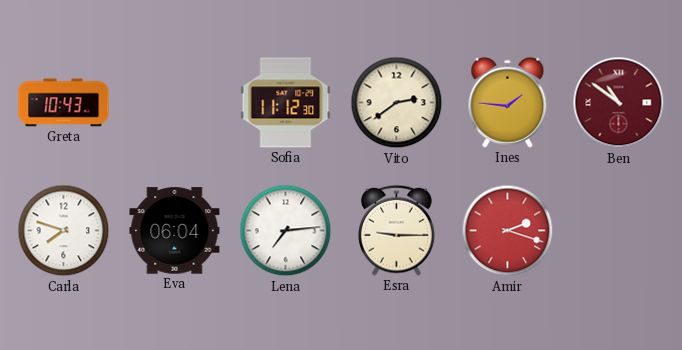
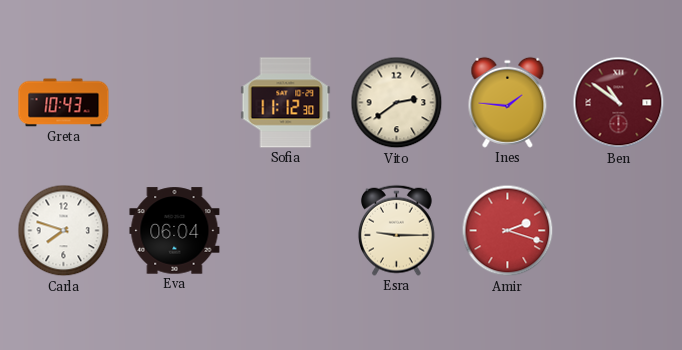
Lena: 7:14 -> none
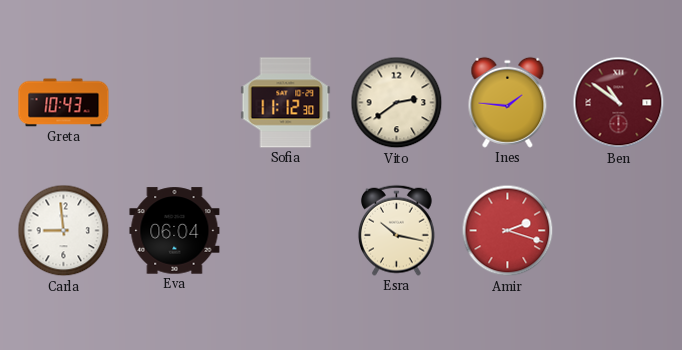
Carla: 7:48 -> 8:59
Esra: 9:15 -> 10:17
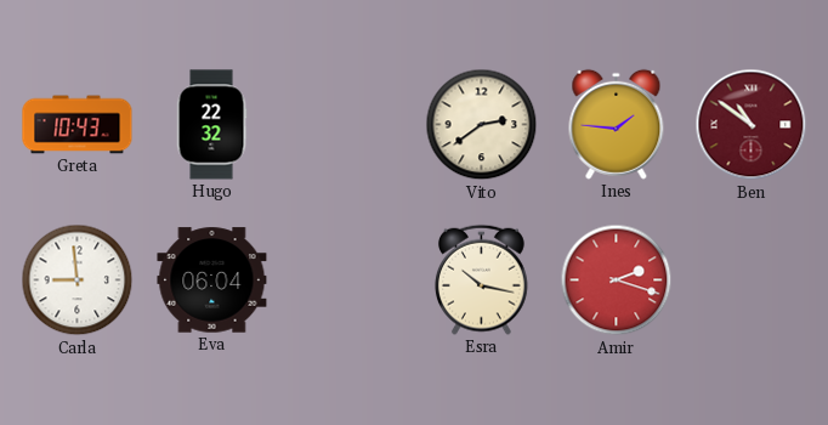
Hugo: none -> 22:32
Sofia: 11:12 -> none
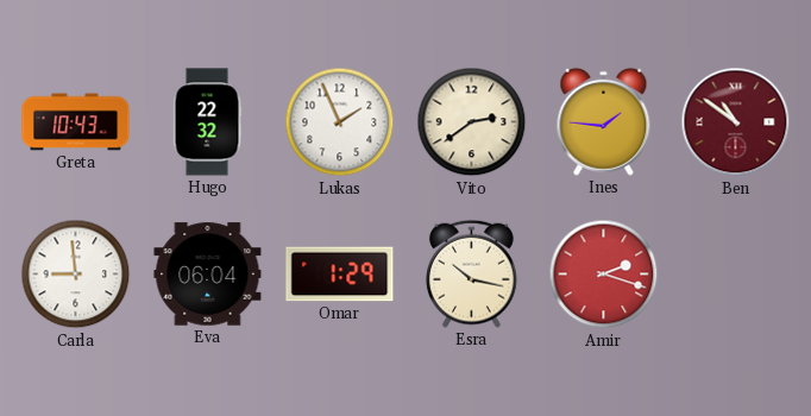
Lukas: none -> 1:56
Omar: none -> 1:29
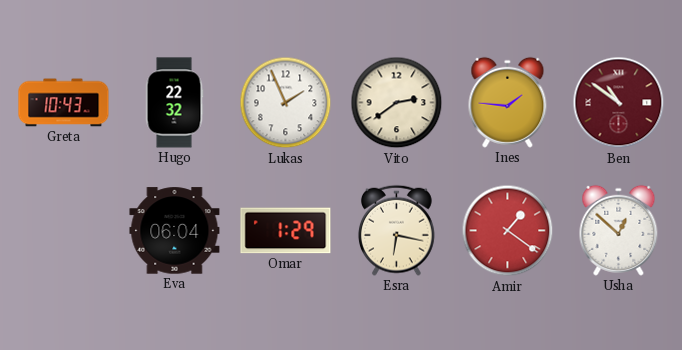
Carla: 8:59 -> none
Esra: 10:17 -> 6:17
Amir: 2:18 -> 1:21
Usha: none -> 12:52
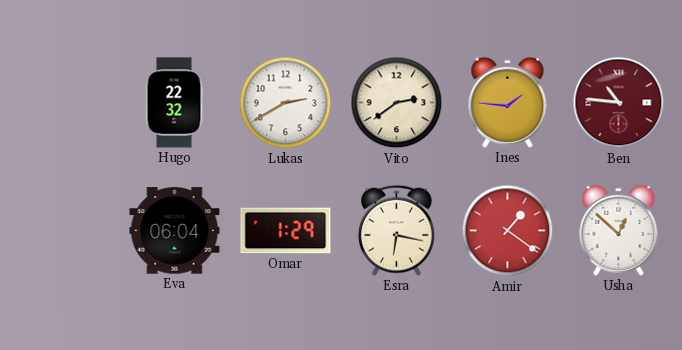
Greta: 10:43 -> none
Lukas: 1:56 -> 2:40
Ben: 10:51 -> 10:46
